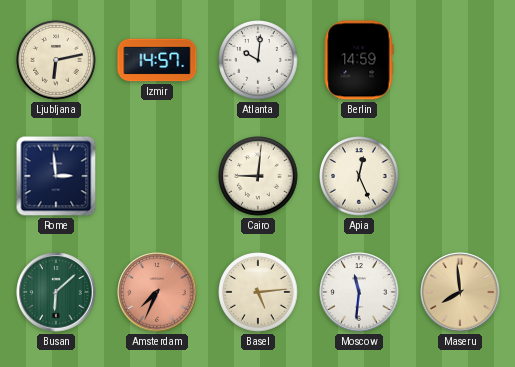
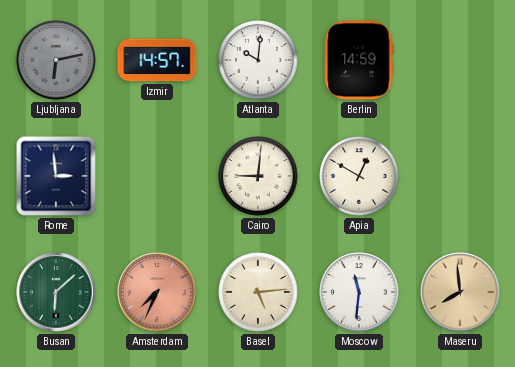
Ljubljana dial: cream -> grey
Apia: 12:26 -> 12:50
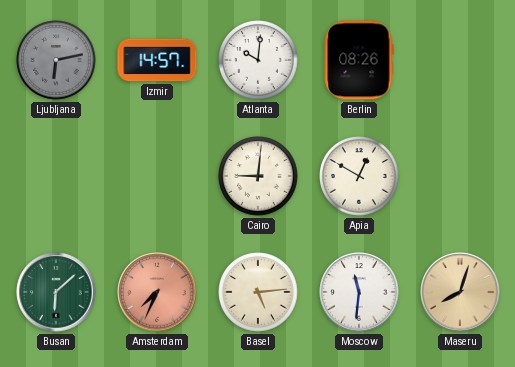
Berlin: 14:59 -> 08:26
Rome: 2:59 -> none
Maseru: 7:59 -> 8:03
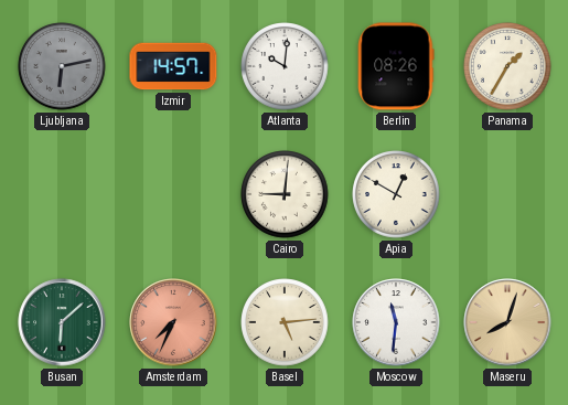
Panama: none -> 1:35
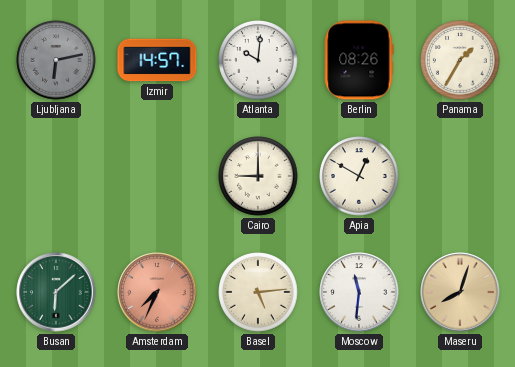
Cairo: 9:01 -> 9:00
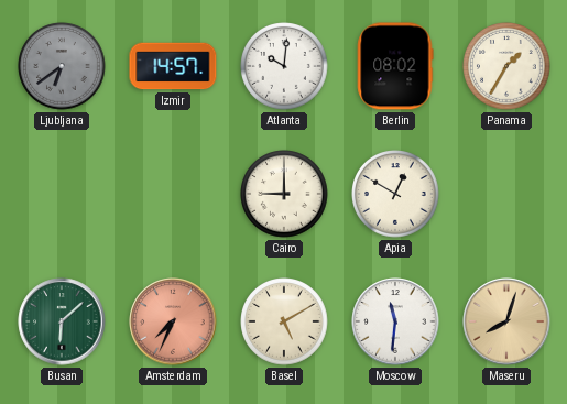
Ljubljana: 6:13 -> 6:39
Berlin: 08:26 -> 08:02
Basel: 5:14 -> 5:10
